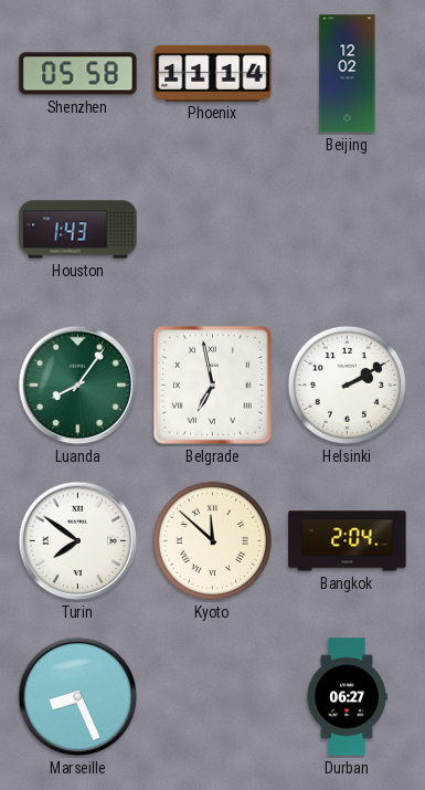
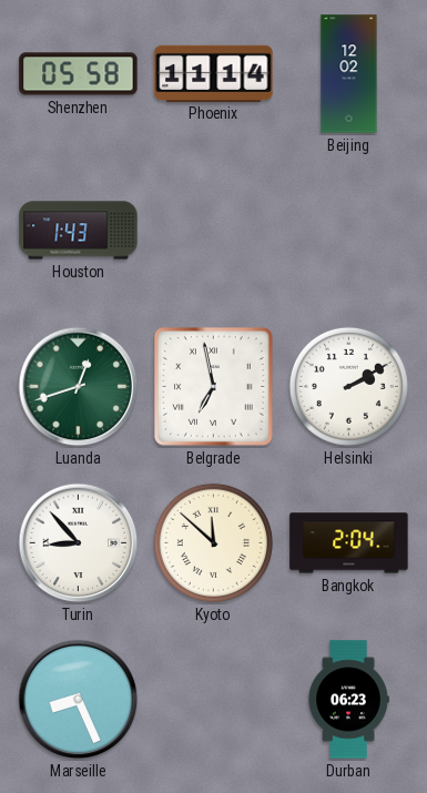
Luanda: 8:06 -> 12:42
Turin: 7:51 -> 8:53
Durban: 06:27 -> 06:23
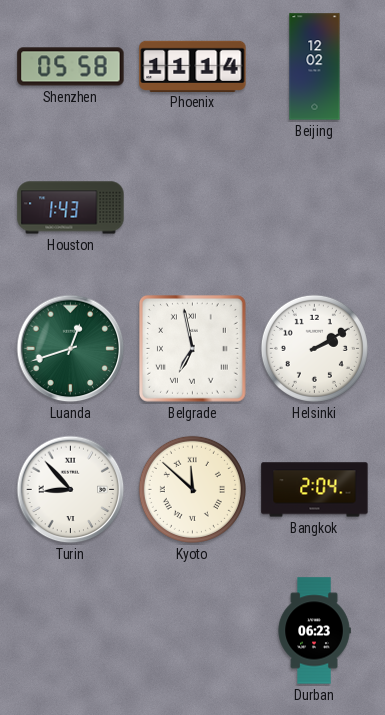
Marseille: 8:26 -> none
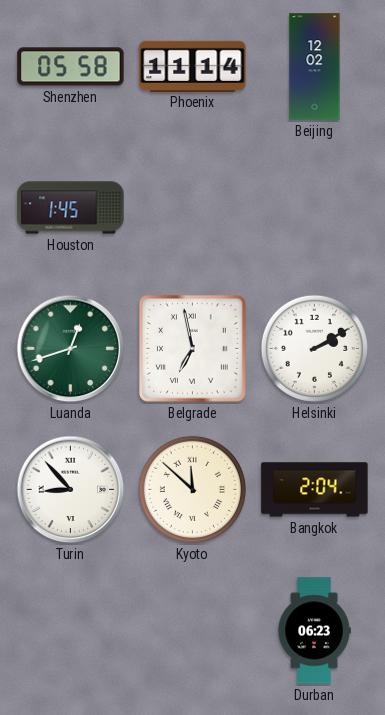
Houston: 1:43 -> 1:45
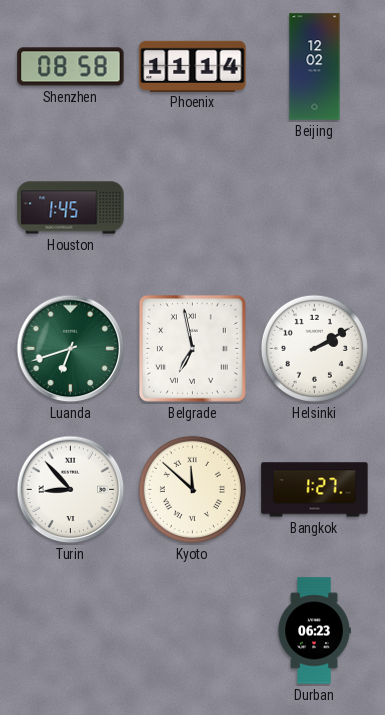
Shenzhen: 05:58 -> 08:58
Luanda: 12:42 -> 6:42
Bangkok: 2:04 -> 1:27
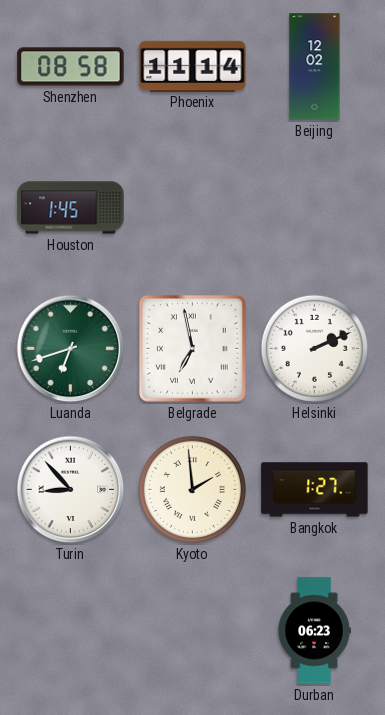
Helsinki: 2:10 -> 2:11
Kyoto: 11:52 -> 1:59
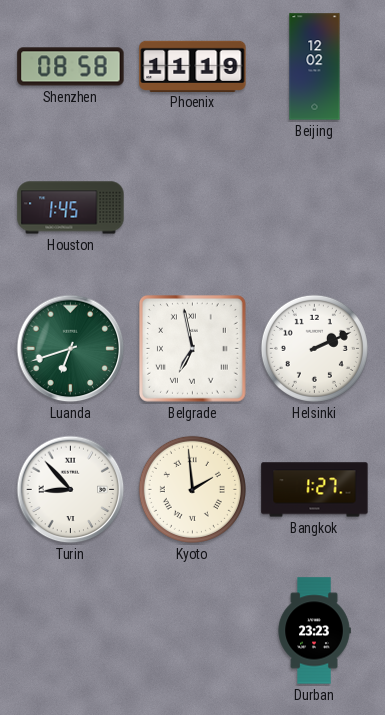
Phoenix: 11:14 -> 11:19
Durban: 06:23 -> 23:23
